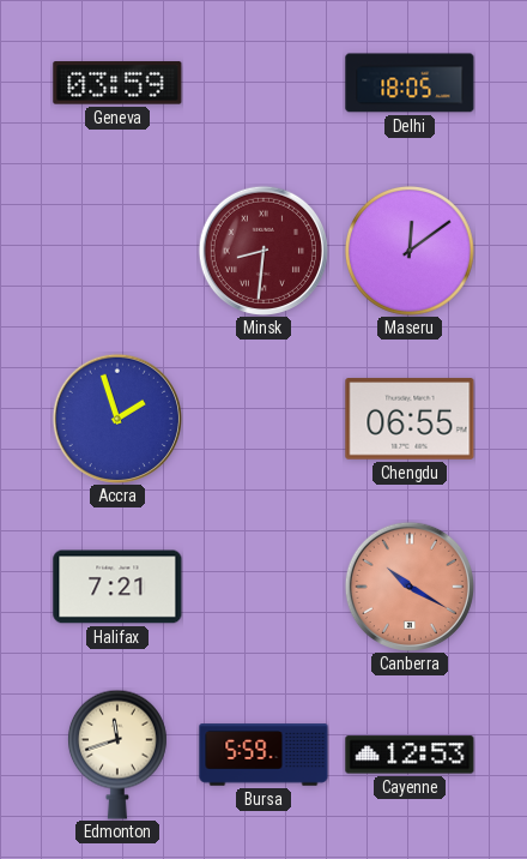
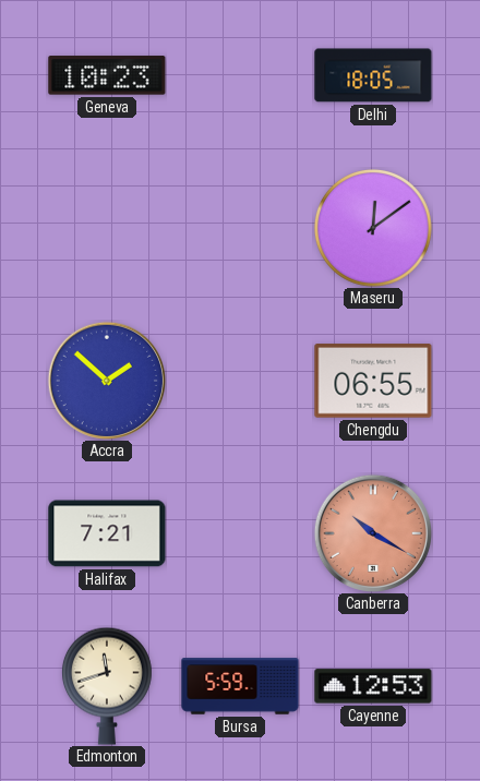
Geneva: 03:59 -> 10:23
Minsk: 8:31 -> none
Accra: 1:57 -> 1:52
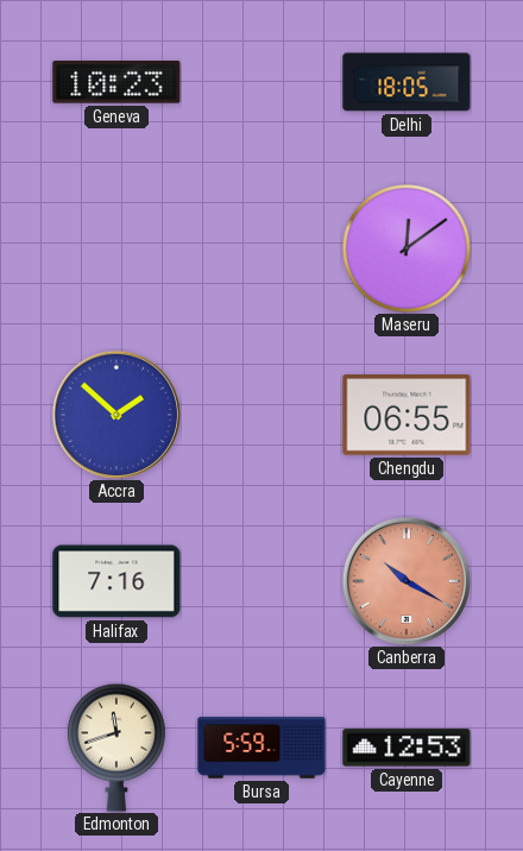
Halifax: 7:21 -> 7:16
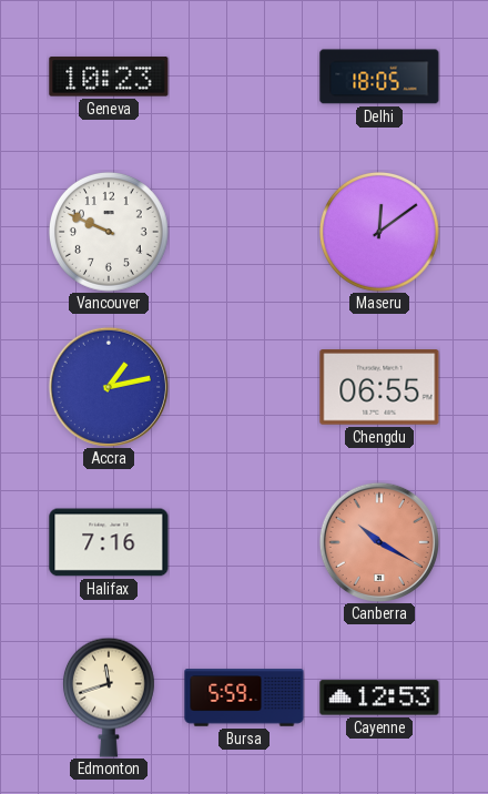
Vancouver: none -> 9:49
Accra: 1:52 -> 1:13
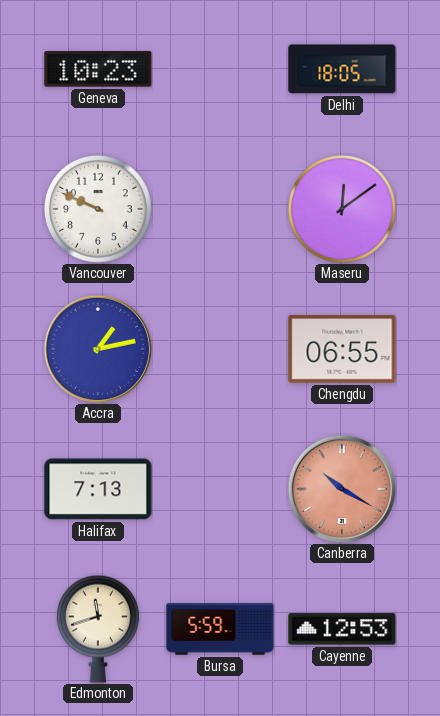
Halifax: 7:16 -> 7:13
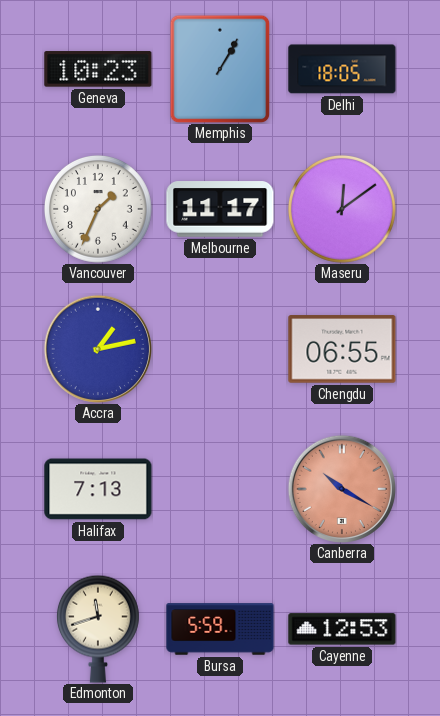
Memphis: none -> 1:05
Vancouver: 9:49 -> 1:34
Melbourne: none -> 11:17
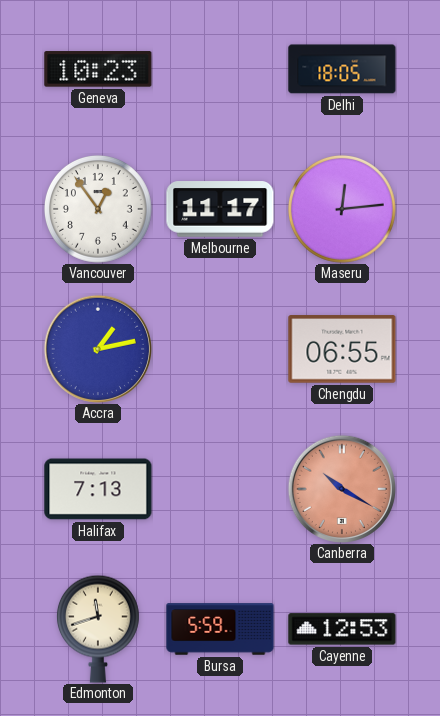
Memphis: 1:05 -> none
Vancouver: 1:34 -> 12:54
Maseru: 12:09 -> 12:14
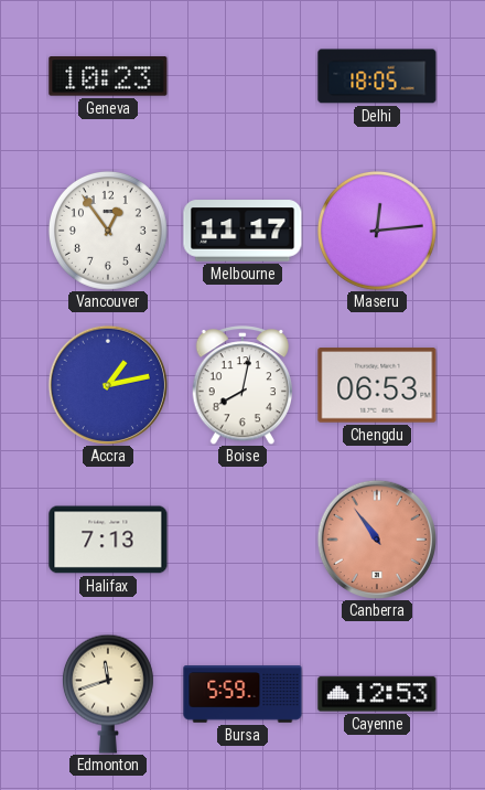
Boise: none -> 8:02
Chengdu: 06:55 -> 06:53
Canberra: 10:20 -> 10:54
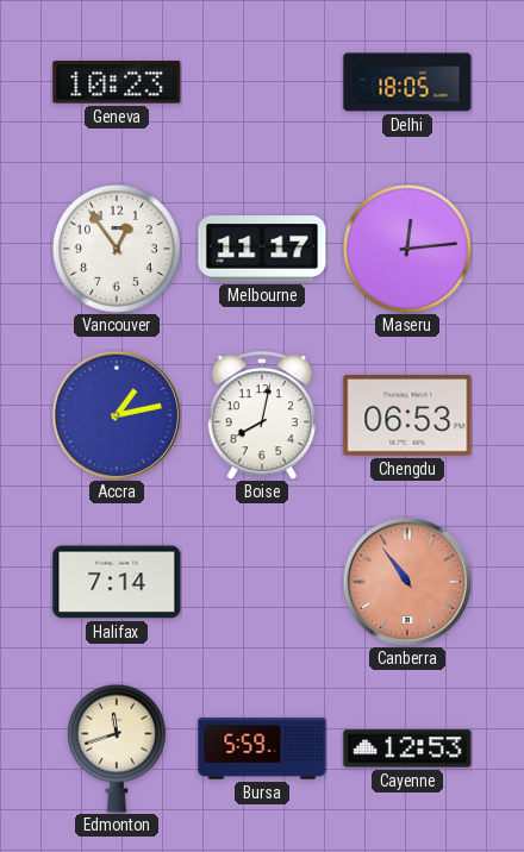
Halifax: 7:13 -> 7:14
